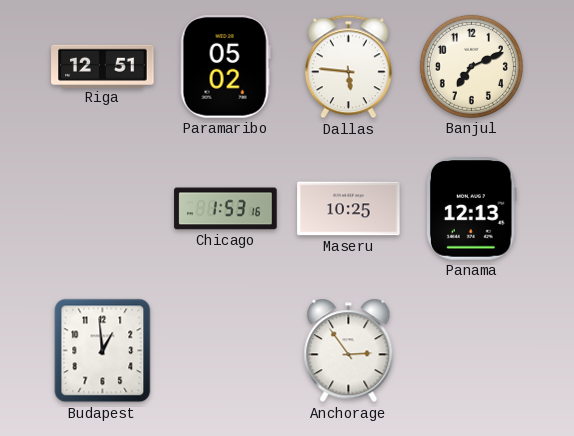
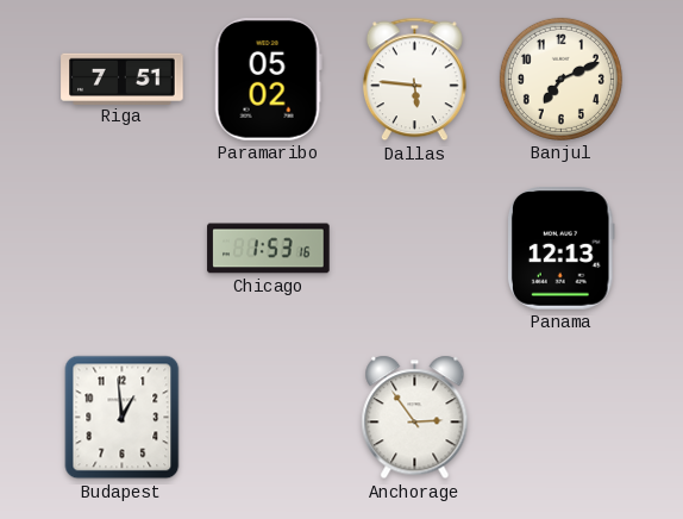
Riga: 12:51 -> 7:51
Maseru: 10:25 -> none
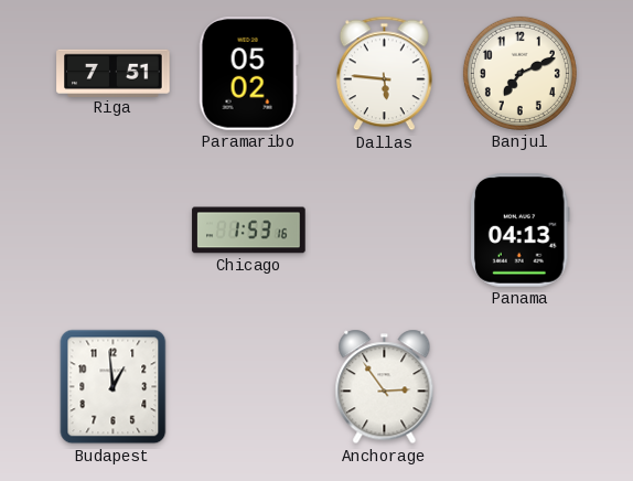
Panama: 12:13 -> 04:13
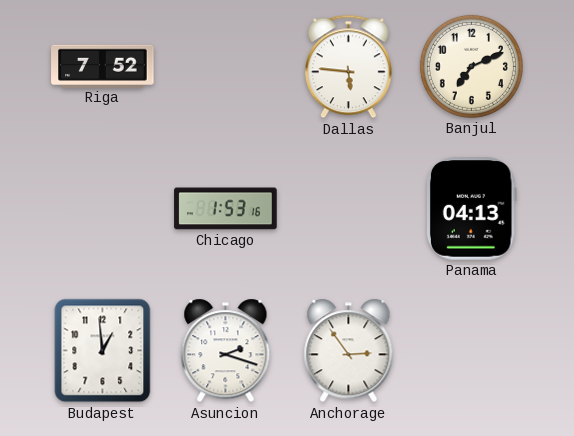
Riga: 7:51 -> 7:52
Paramaribo: 05:02 -> none
Asuncion: none -> 2:18
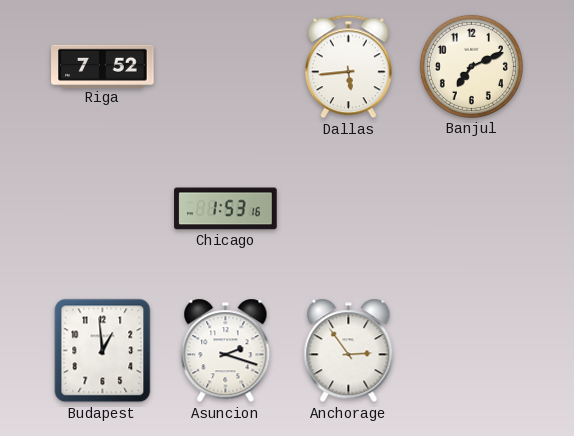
Dallas: 5:46 -> 5:44
Panama: 04:13 -> none
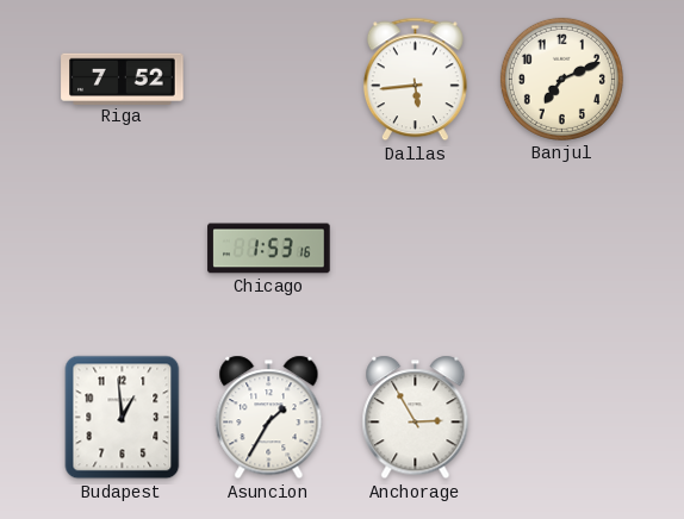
Asuncion: 2:18 -> 1:35
Anchorage: 2:54 -> 2:55
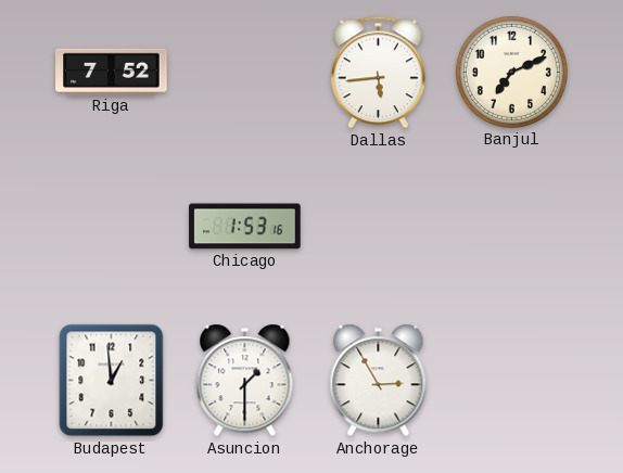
Asuncion: 1:35 -> 1:30
